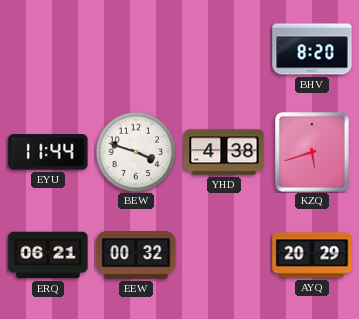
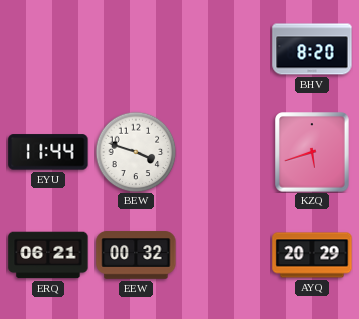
YHD: 4:38 -> none
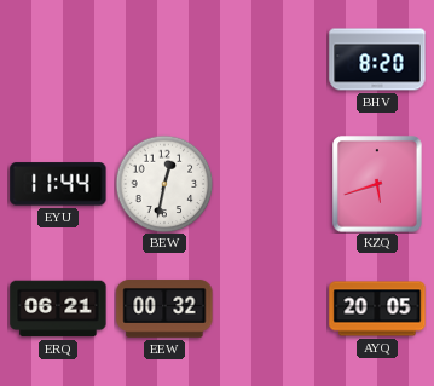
BEW: 3:48 -> 12:32
AYQ: 20:29 -> 20:05
